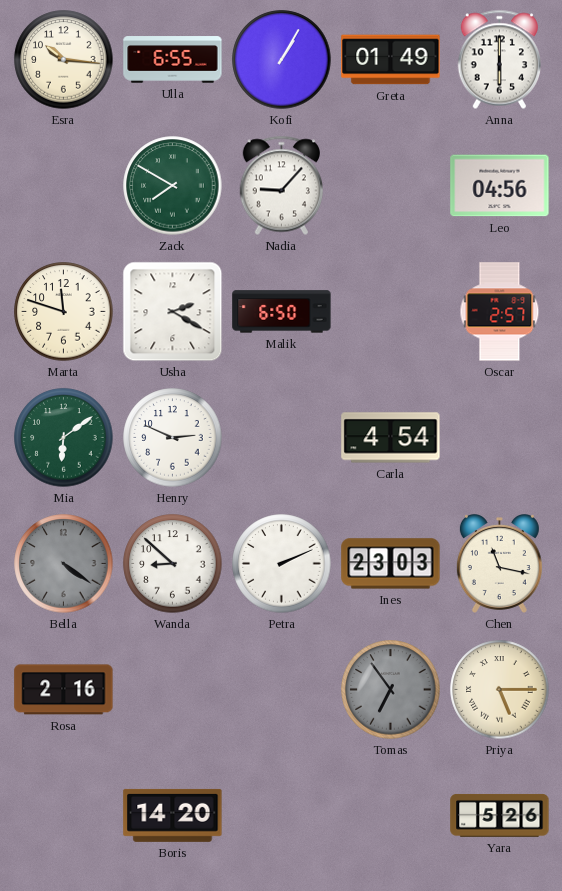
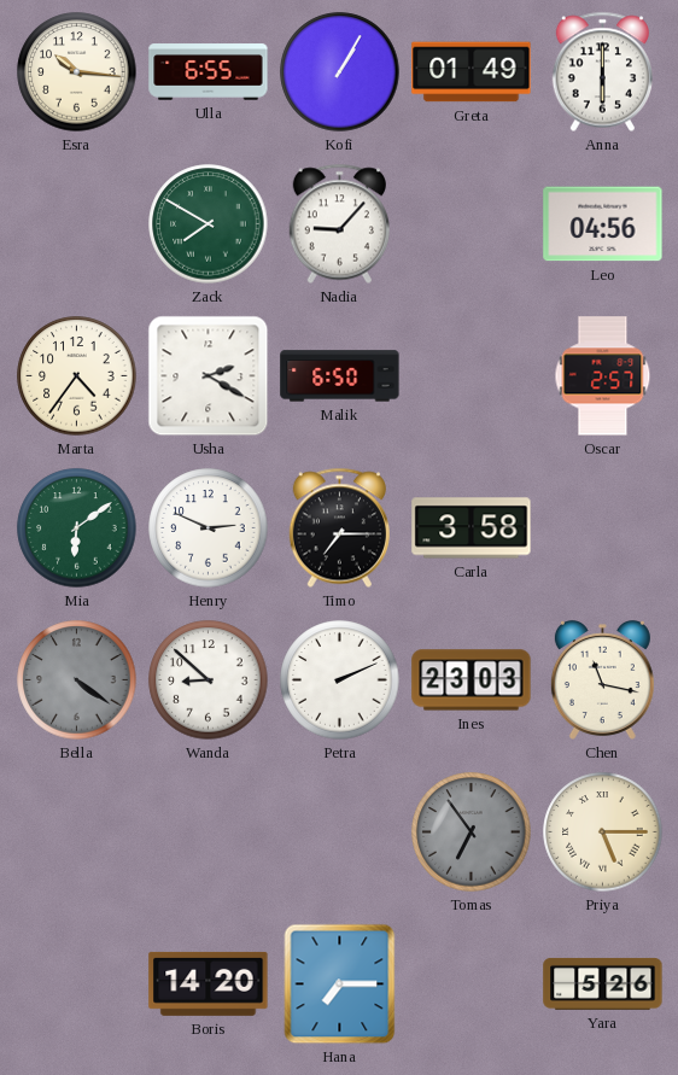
Marta: 11:48 -> 4:36
Timo: none -> 7:15
Carla: 4:54 -> 3:58
Rosa: 2:16 -> none
Hana: none -> 7:15
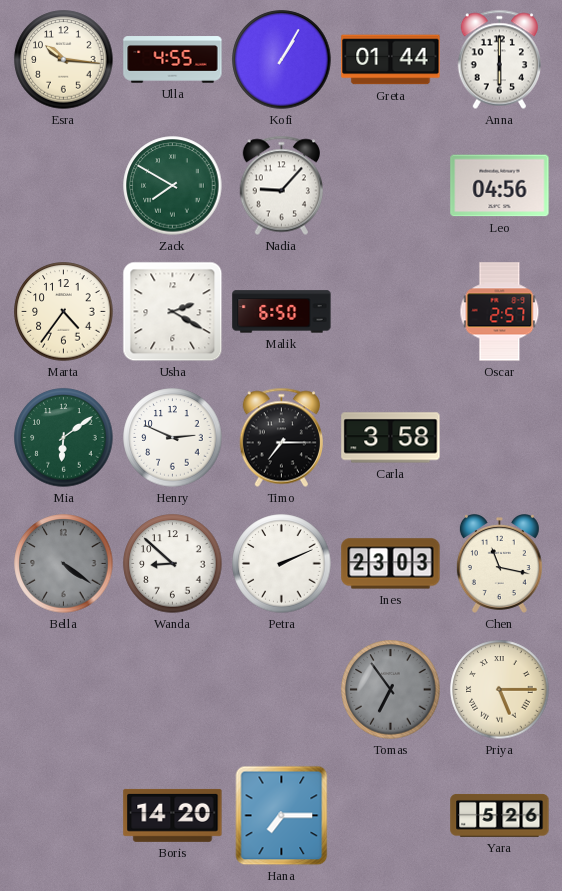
Ulla: 6:55 -> 4:55
Greta: 01:49 -> 01:44
